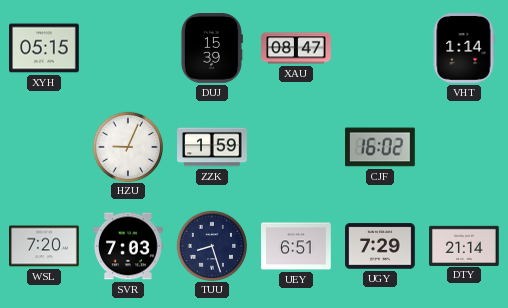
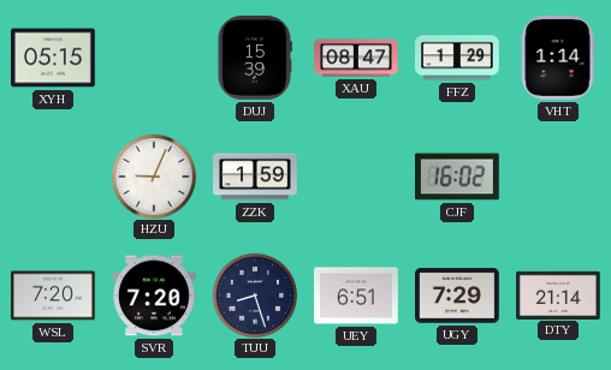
FFZ: none -> 1:29
SVR: 7:03 -> 7:20
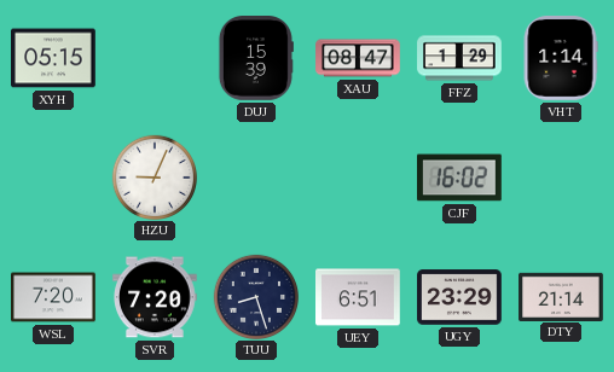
ZZK: 1:59 -> none
UGY: 7:29 -> 23:29
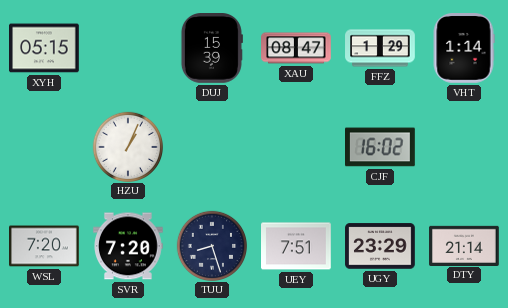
HZU: 9:04 -> 1:04
UEY: 6:51 -> 7:51
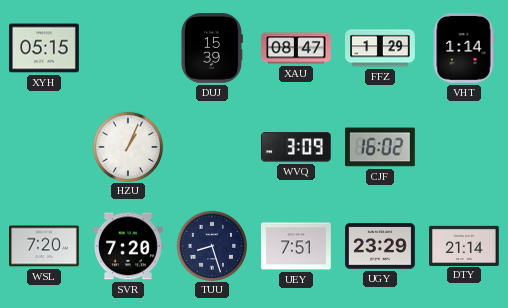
WVQ: none -> 3:09
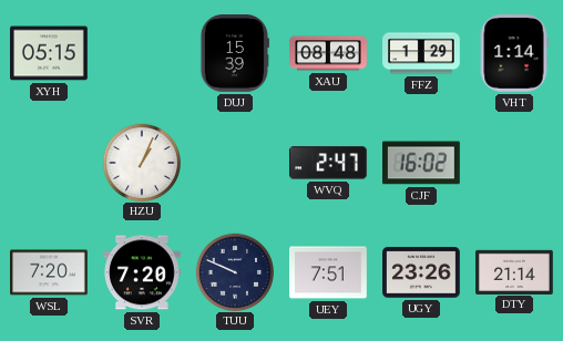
XAU: 08:47 -> 08:48
WVQ: 3:09 -> 2:47
TUU: 8:27 -> 9:49
UGY: 23:29 -> 23:26
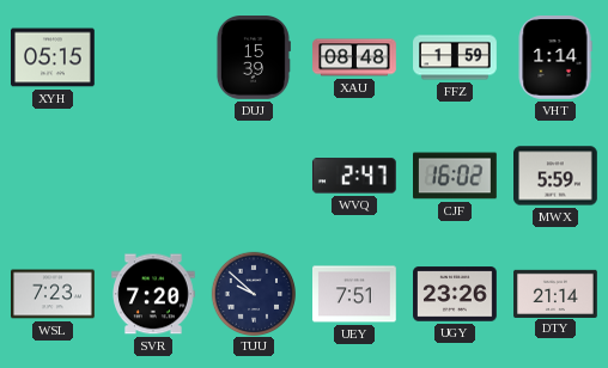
FFZ: 1:29 -> 1:59
HZU: 1:04 -> none
MWX: none -> 5:59
WSL: 7:20 -> 7:23
TUU: 9:49 -> 9:52
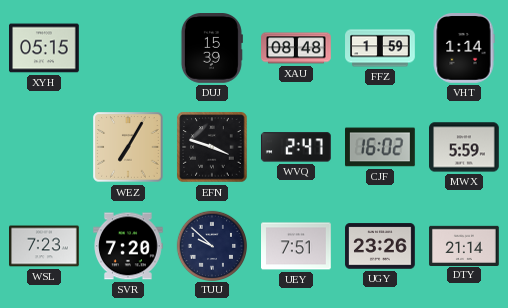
WEZ: none -> 7:05
EFN: none -> 3:48
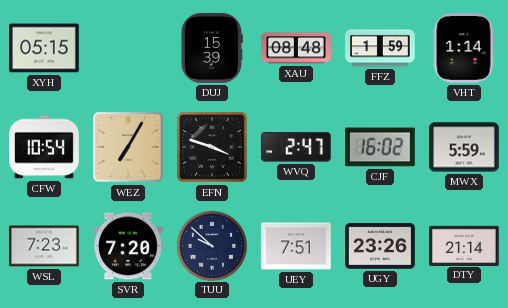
CFW: none -> 10:54
